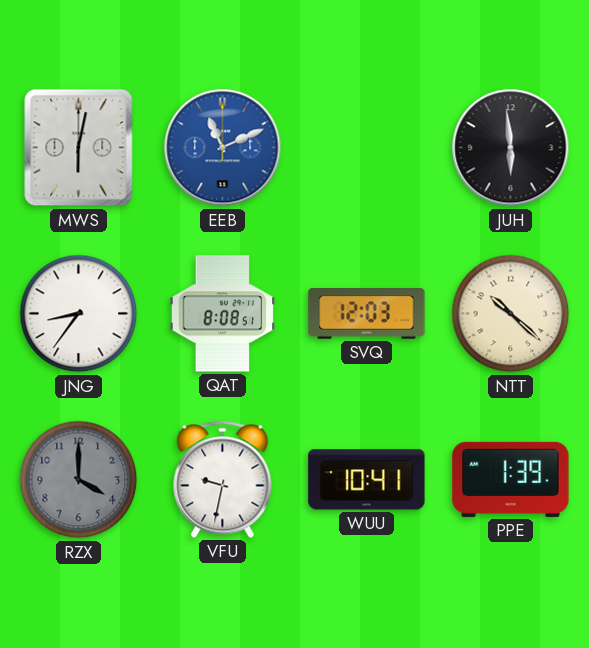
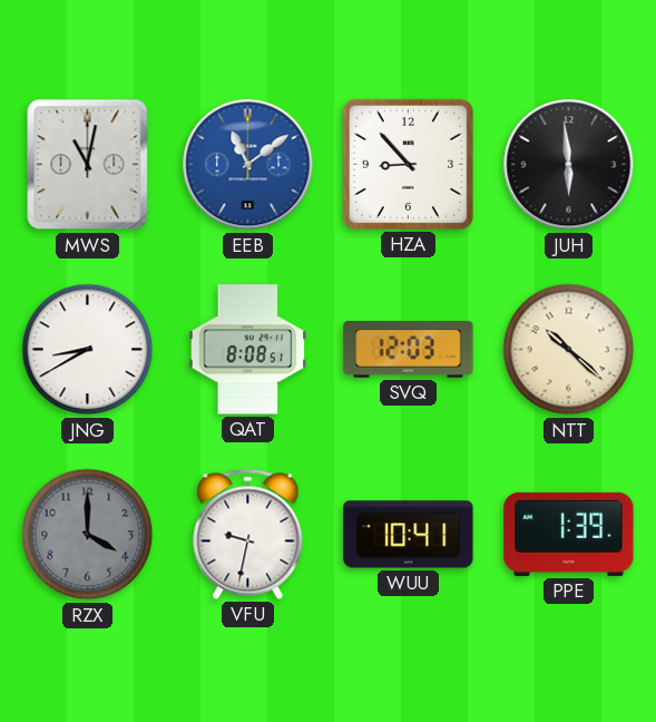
MWS: 6:02 -> 11:02
EEB: 11:11 -> 11:09
HZA: none -> 8:53
JNG: 8:36 -> 8:40
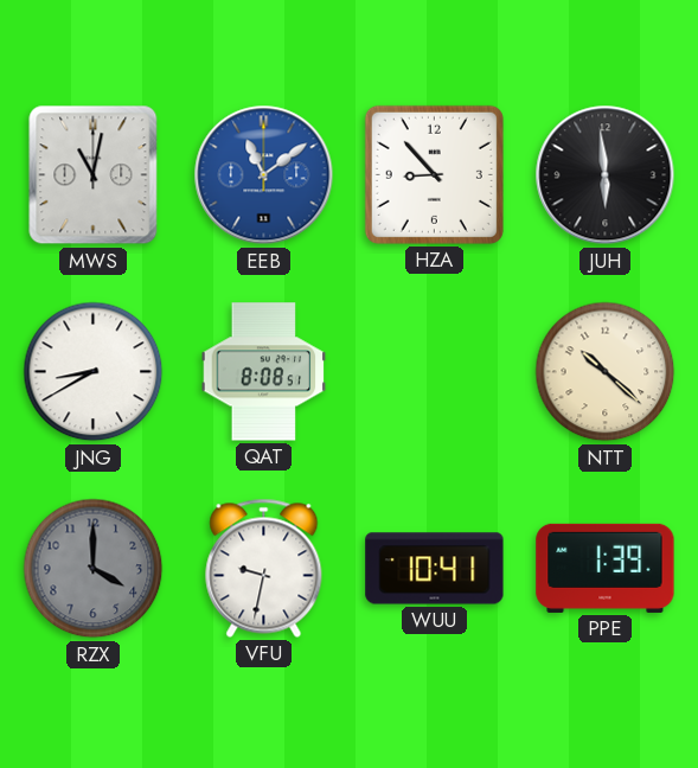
SVQ: 12:03 -> none
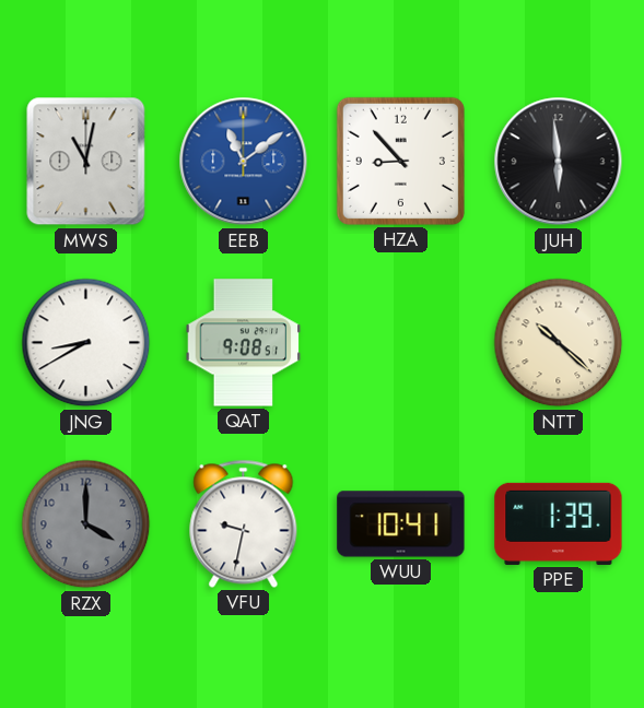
QAT: 8:08 -> 9:08
